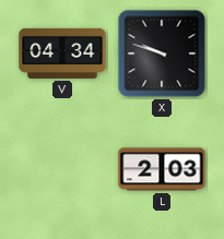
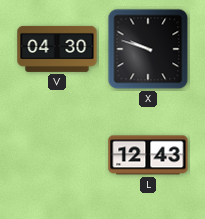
V: 04:34 -> 04:30
L: 2:03 -> 12:43
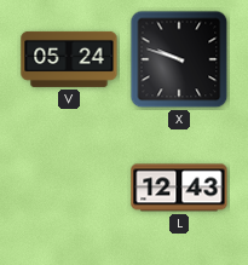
V: 04:30 -> 05:24
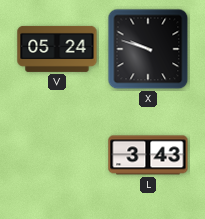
L: 12:43 -> 3:43
